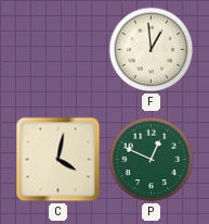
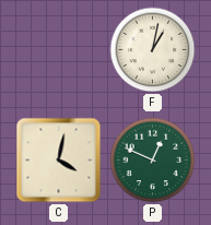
F: 12:59 -> 1:02
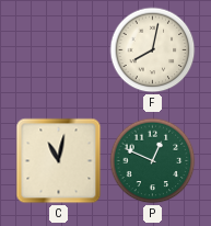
F: 1:02 -> 8:02
C: 4:02 -> 11:02
